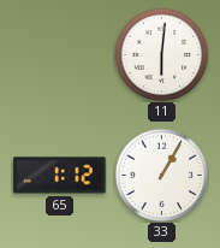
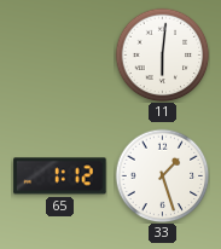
33: 1:05 -> 1:27
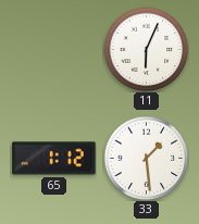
11: 6:01 -> 6:04
33: 1:27 -> 1:29
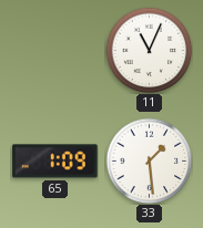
11: 6:04 -> 11:04
65: 1:12 -> 1:09
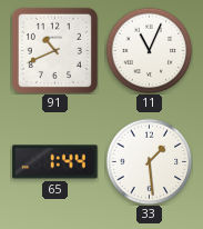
91: none -> 10:41
65: 1:09 -> 1:44
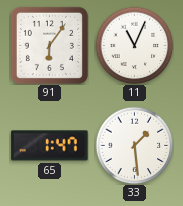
91: 10:41 -> 6:06
65: 1:44 -> 1:47
